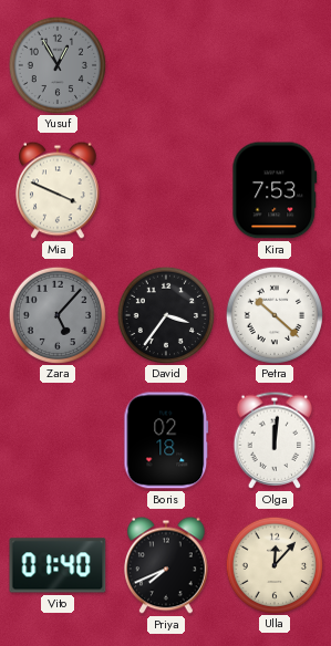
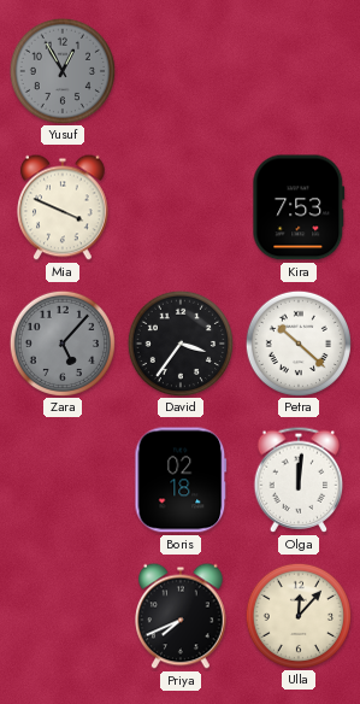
Vito: 01:40 -> none
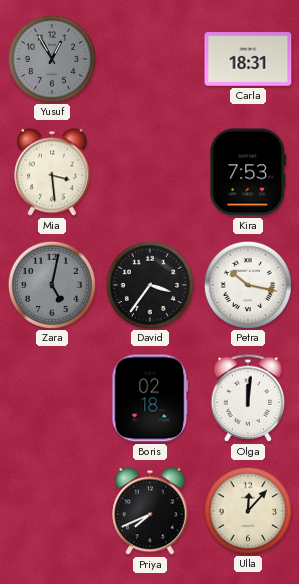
Carla: none -> 18:31
Mia: 3:49 -> 3:29
Zara: 5:07 -> 5:02
Petra: 10:22 -> 10:17
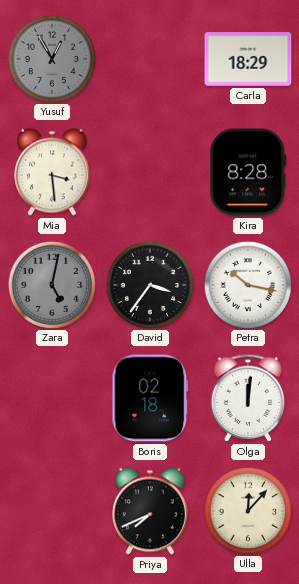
Carla: 18:31 -> 18:29
Kira: 7:53 -> 8:28
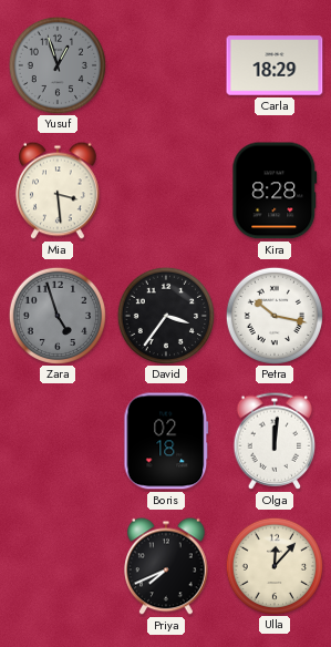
Yusuf: 12:55 -> 12:57
Zara: 5:02 -> 4:57
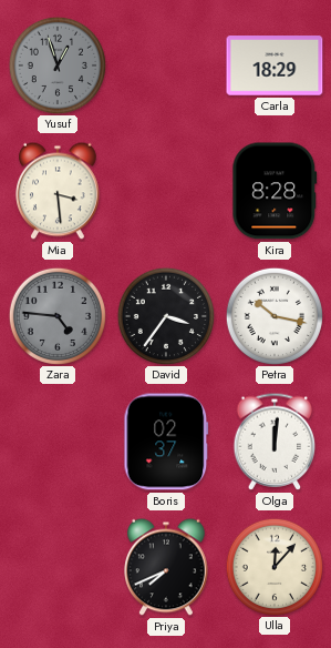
Zara: 4:57 -> 4:46
Boris: 02:18 -> 02:37
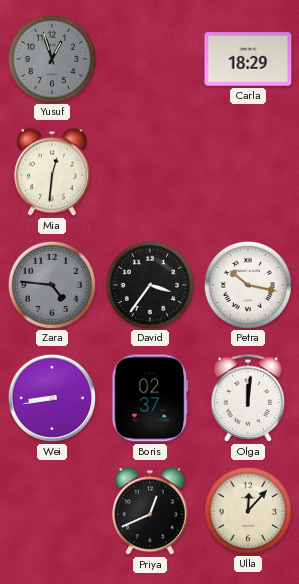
Mia: 3:29 -> 12:31
Kira: 8:28 -> none
Wei: none -> 8:43
Priya: 7:41 -> 12:41
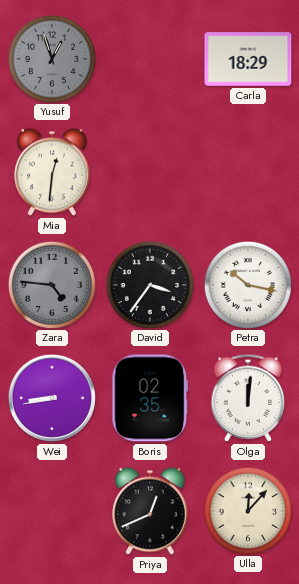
Boris: 02:37 -> 02:35
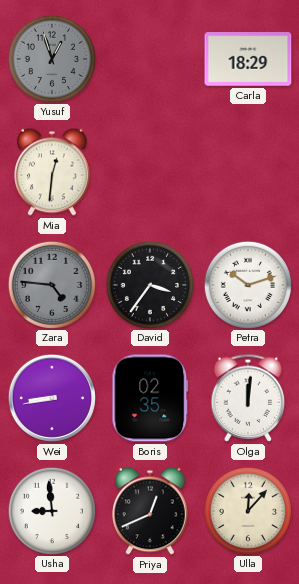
Petra: 10:17 -> 10:12
Usha: none -> 8:59
